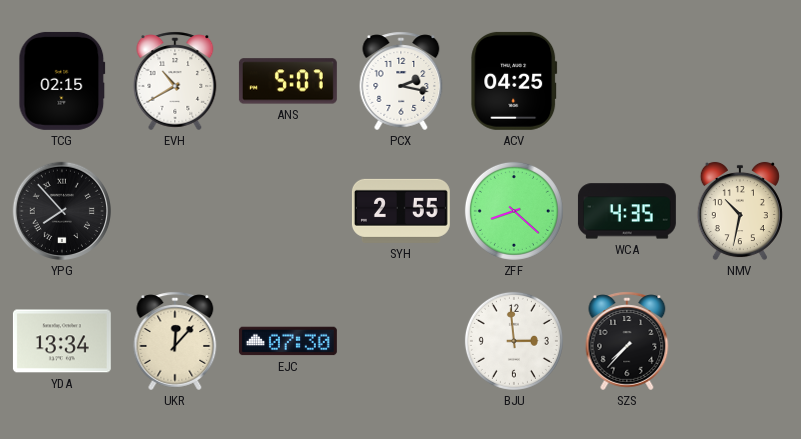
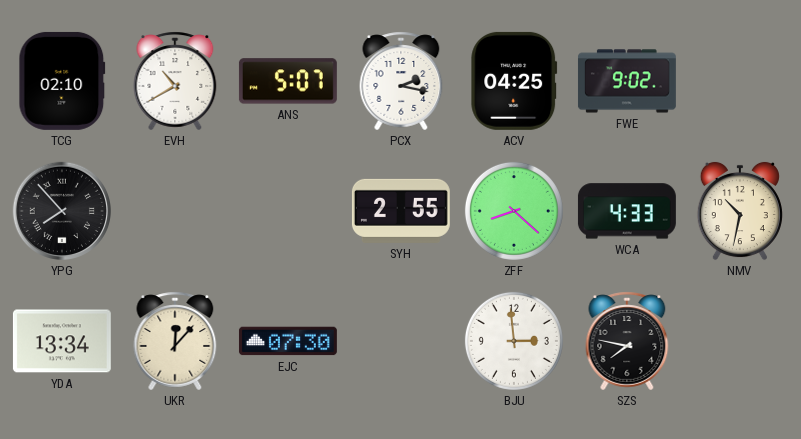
TCG: 02:15 -> 02:10
FWE: none -> 9:02
WCA: 4:35 -> 4:33
SZS: 7:37 -> 7:47
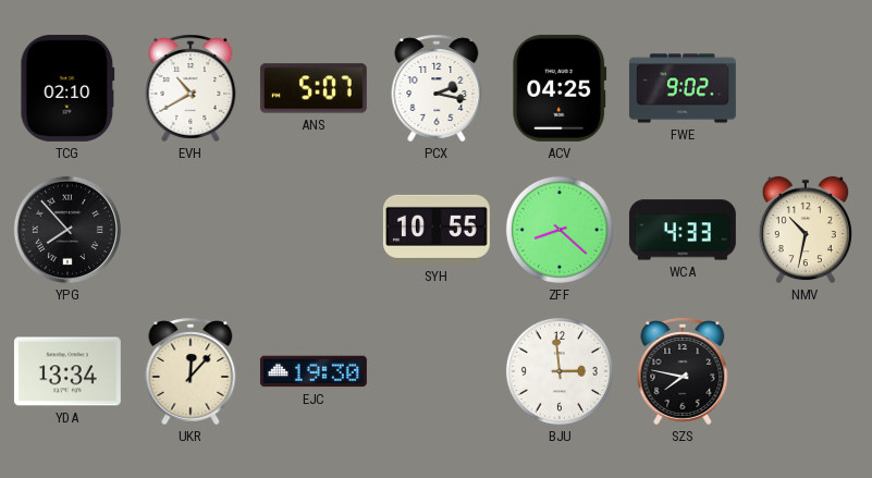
SYH: 2:55 -> 10:55
EJC: 07:30 -> 19:30
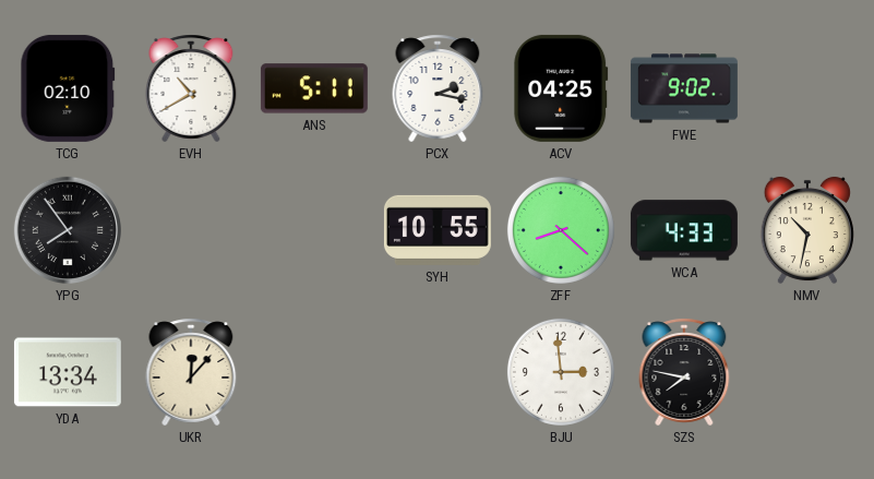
ANS: 5:07 -> 5:11
YPG: 7:53 -> 7:54
EJC: 19:30 -> none
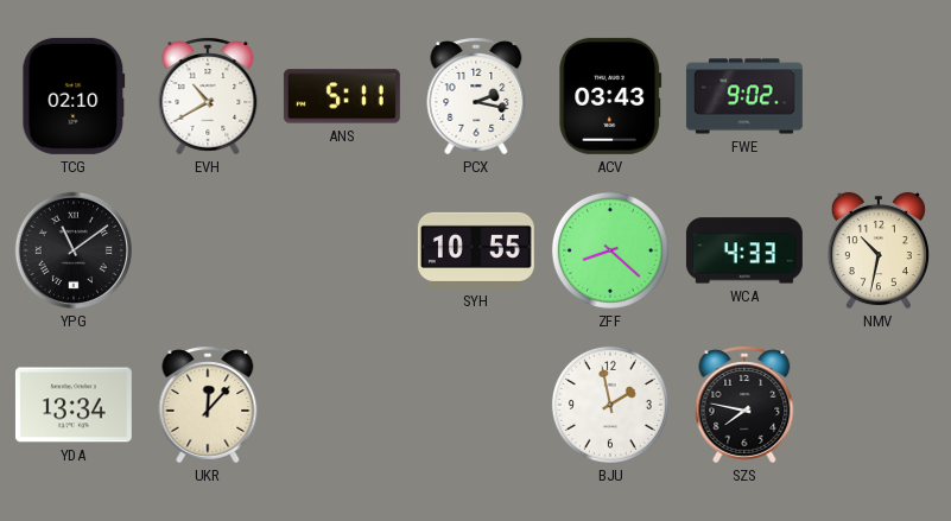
ACV: 04:25 -> 03:43
YPG: 7:54 -> 11:09
BJU: 2:59 -> 1:58
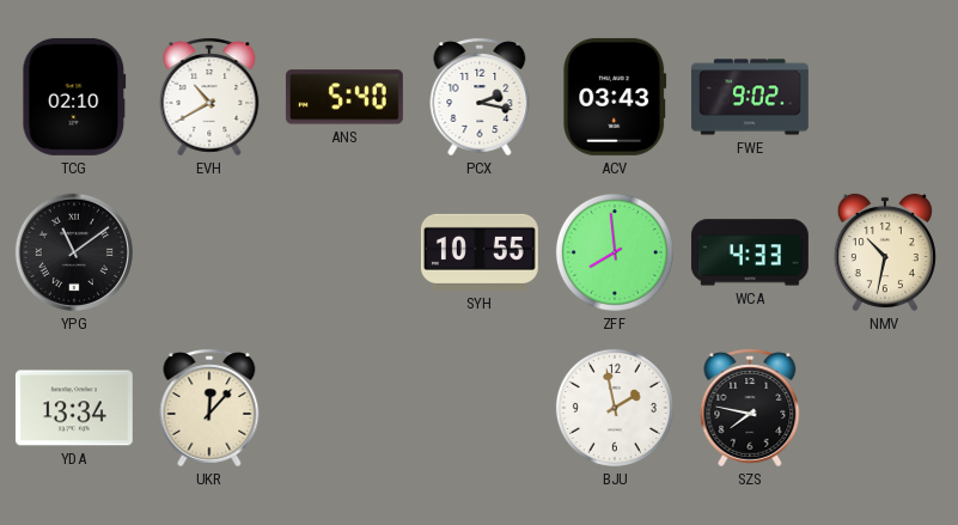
ANS: 5:11 -> 5:40
ZFF: 8:22 -> 7:59
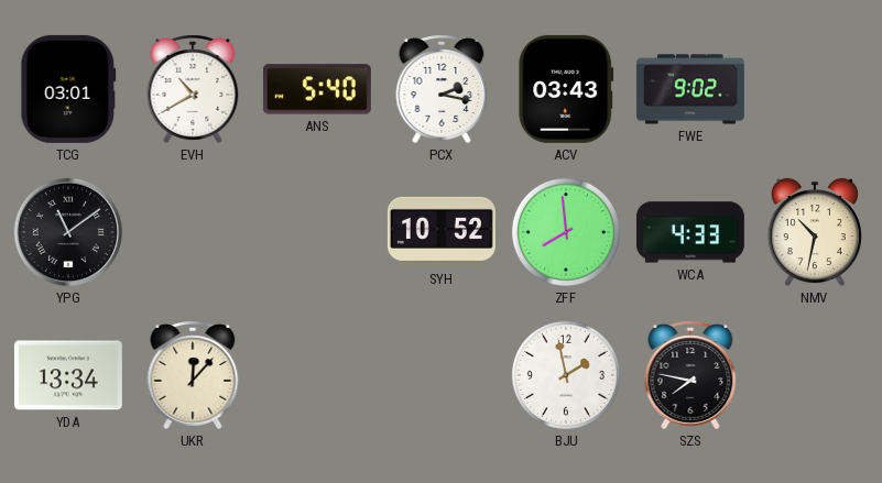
TCG: 02:10 -> 03:01
SYH: 10:55 -> 10:52
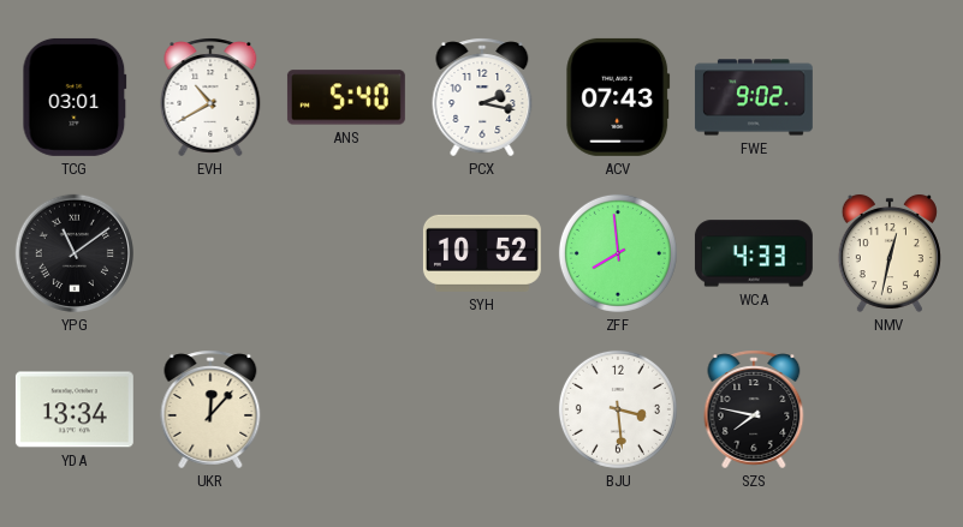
ACV: 03:43 -> 07:43
NMV: 10:32 -> 12:32
BJU: 1:58 -> 3:29
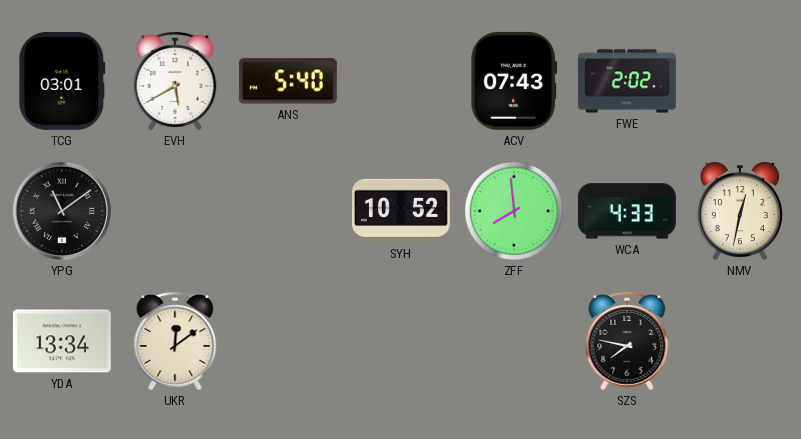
EVH: 10:40 -> 5:40
PCX: 2:17 -> none
FWE: 9:02 -> 2:02
UKR: 12:07 -> 12:09
BJU: 3:29 -> none
